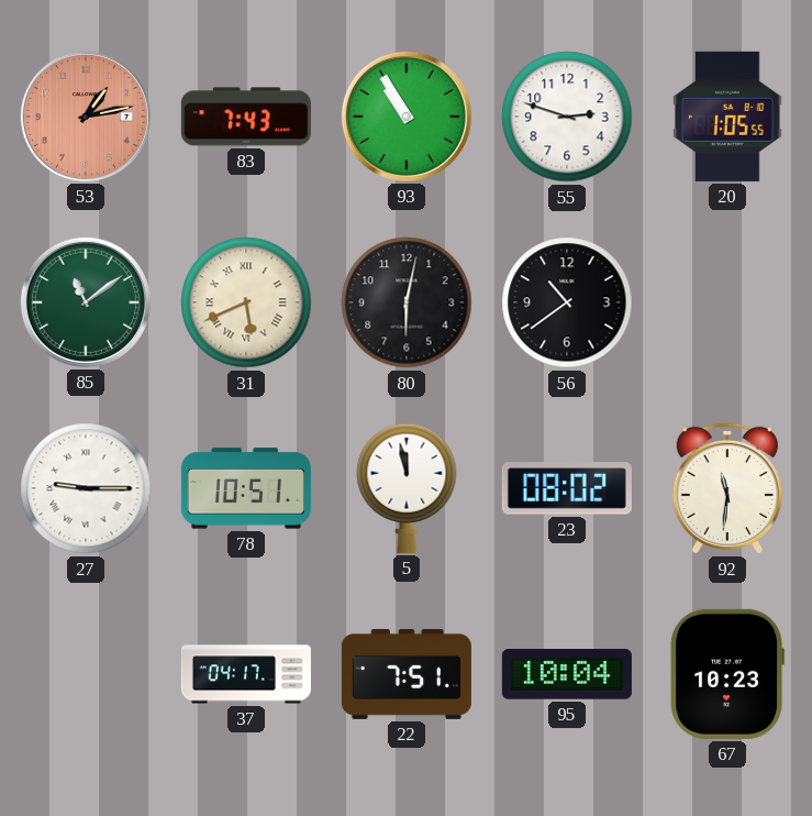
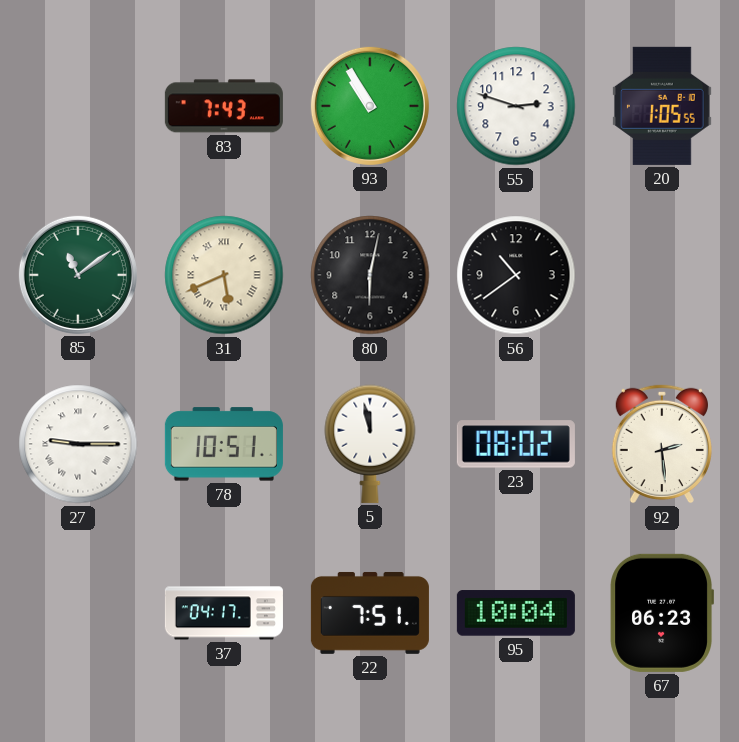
53: 1:13 -> none
92: 11:31 -> 2:29
67: 10:23 -> 06:23
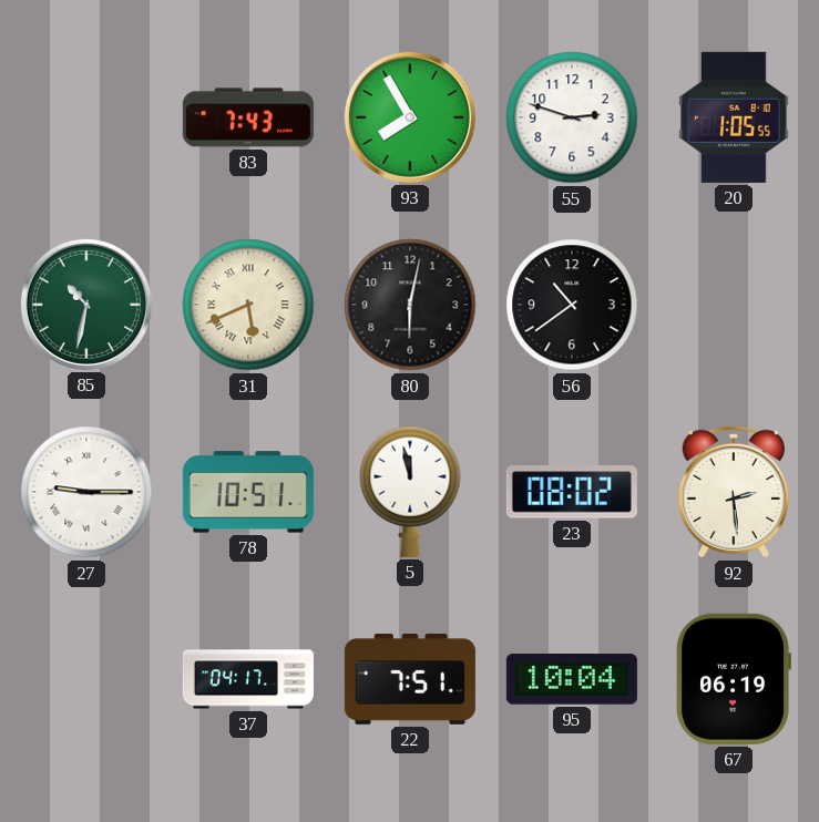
93: 10:55 -> 7:55
85: 11:09 -> 10:32
67: 06:23 -> 06:19
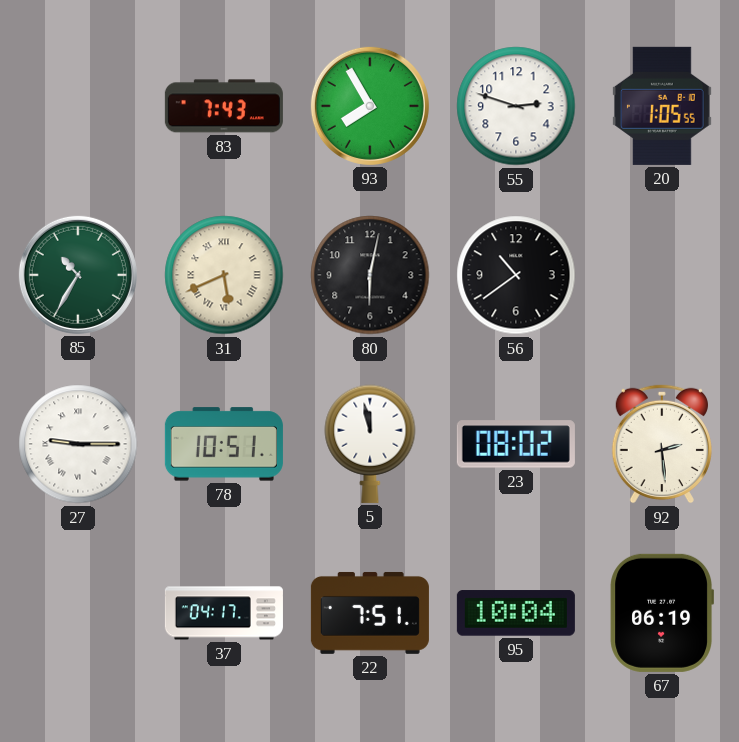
85: 10:32 -> 10:35
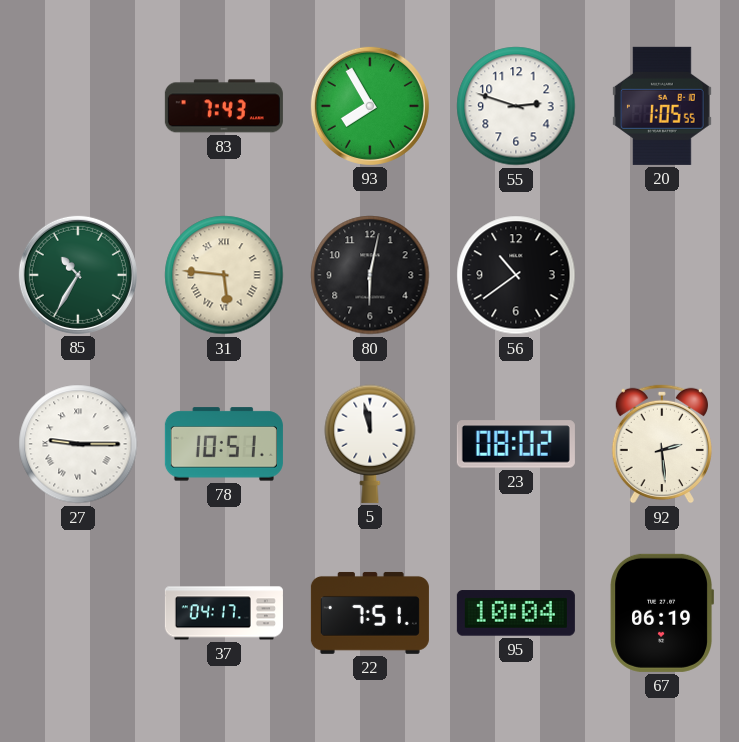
31: 5:41 -> 5:46
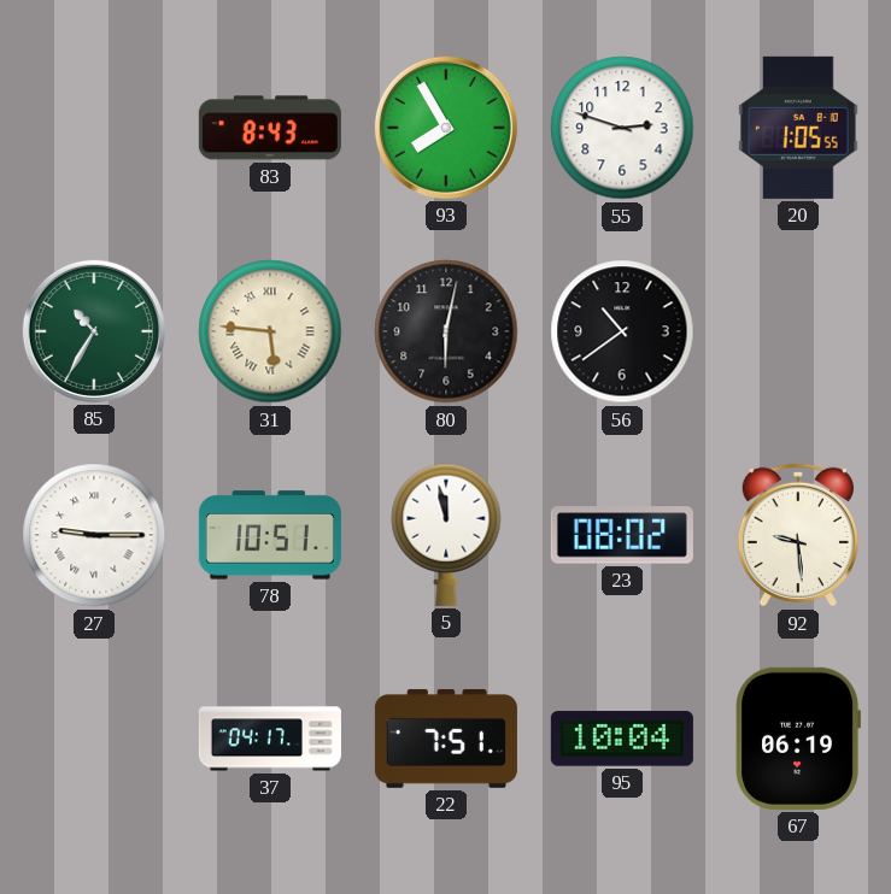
83: 7:43 -> 8:43
92: 2:29 -> 9:29
